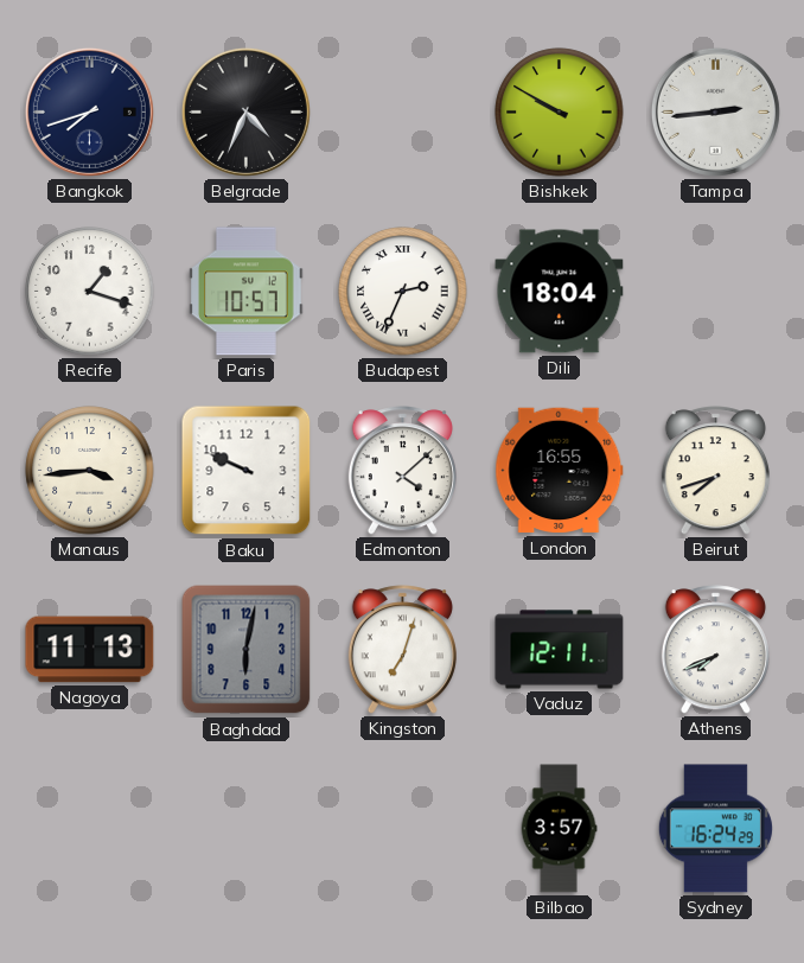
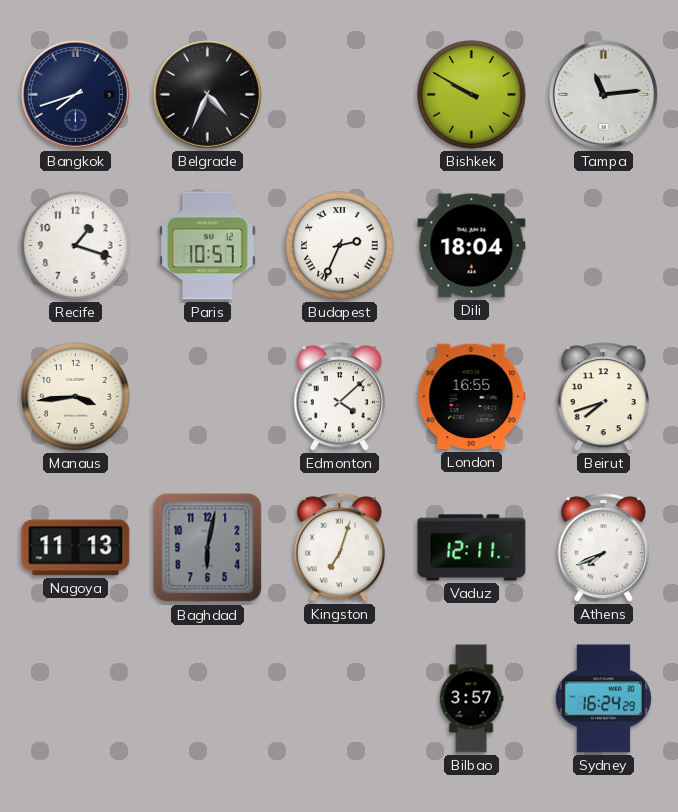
Tampa: 2:44 -> 11:14
Baku: 9:49 -> none
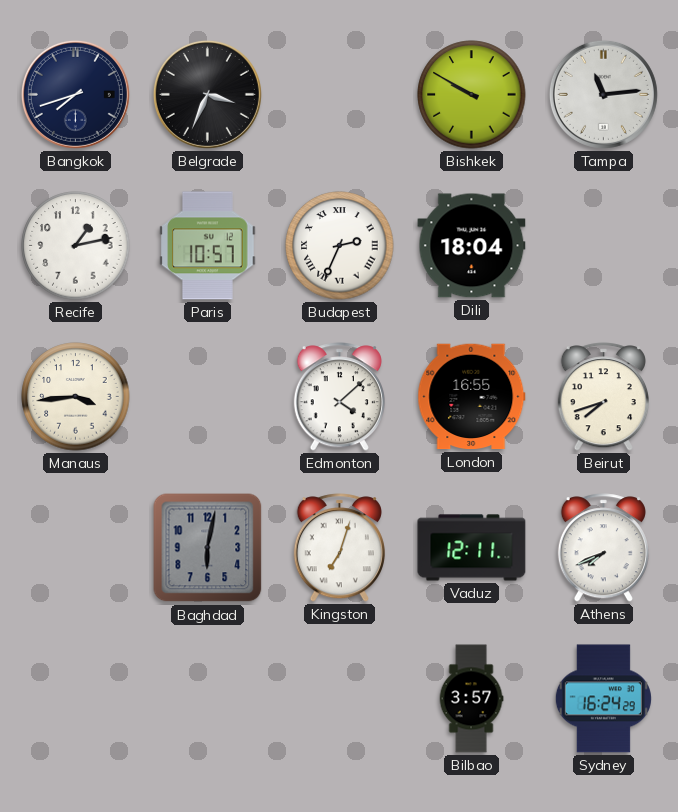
Belgrade: 4:34 -> 3:34
Recife: 1:18 -> 1:13
Nagoya: 11:13 -> none
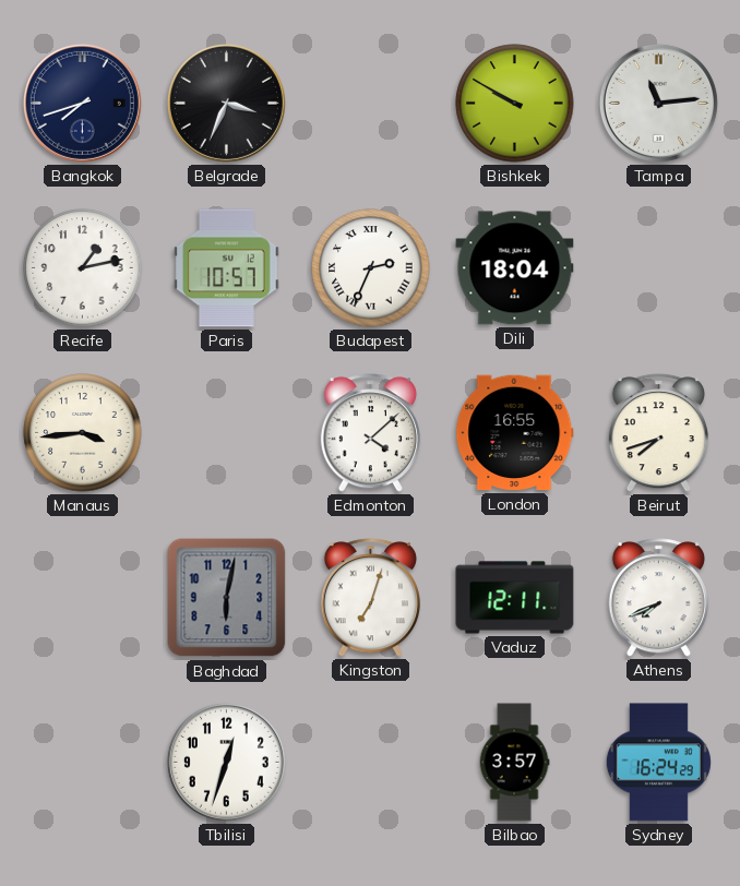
Tbilisi: none -> 12:33
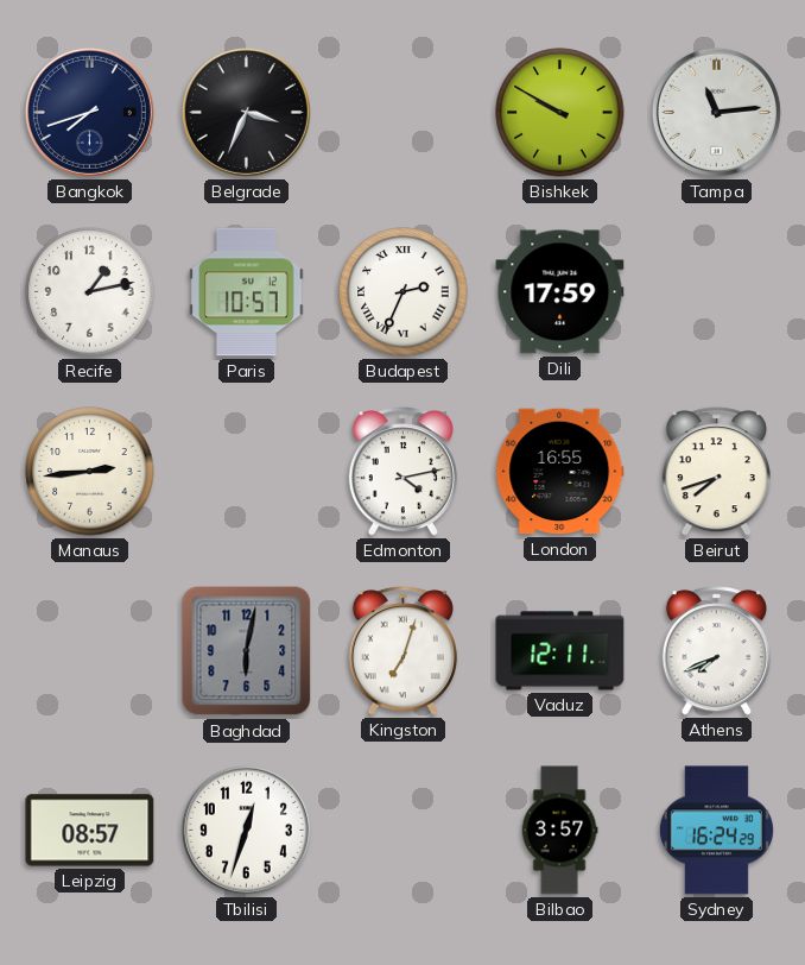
Dili: 18:04 -> 17:59
Manaus: 3:44 -> 2:44
Edmonton: 4:08 -> 4:13
Leipzig: none -> 08:57
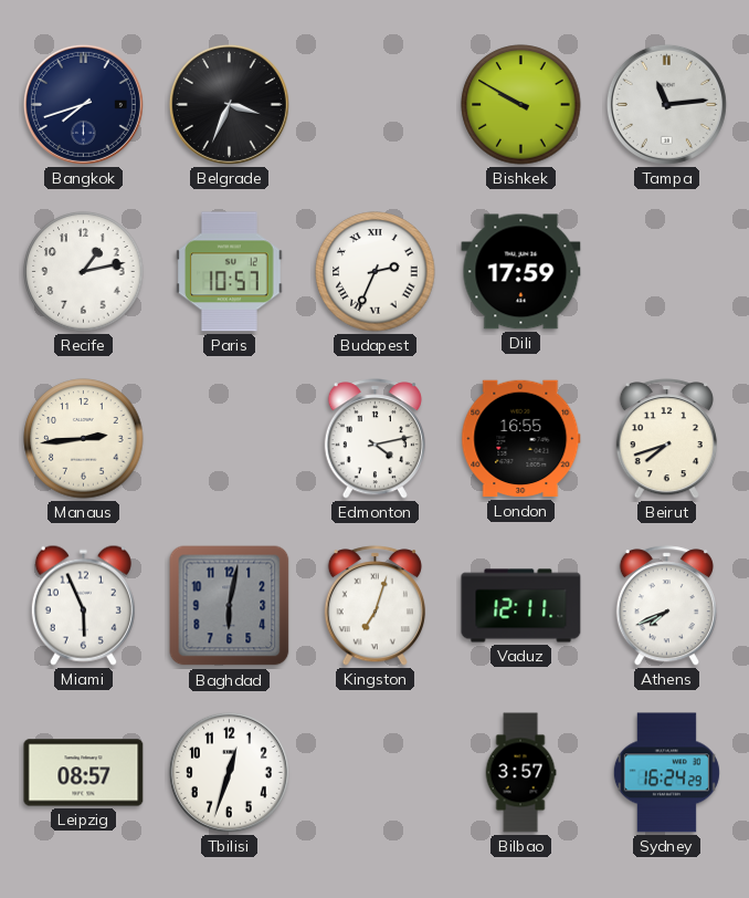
Miami: none -> 5:56
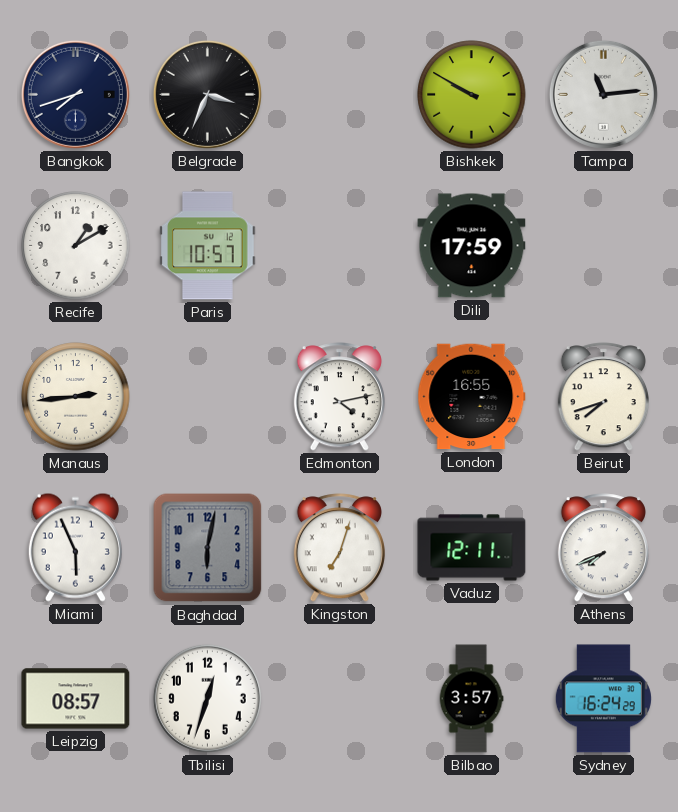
Recife: 1:13 -> 1:10
Budapest: 2:34 -> none
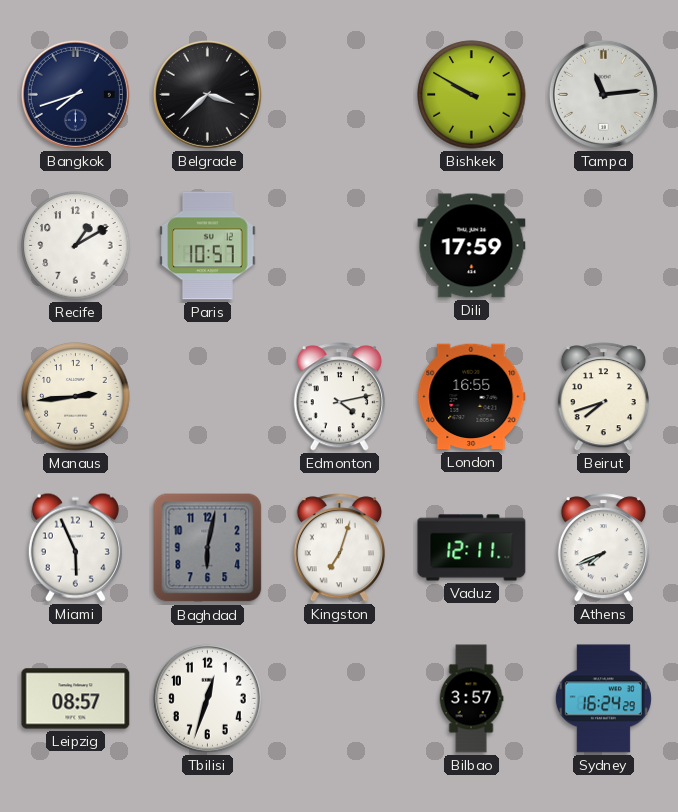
Belgrade: 3:34 -> 3:38
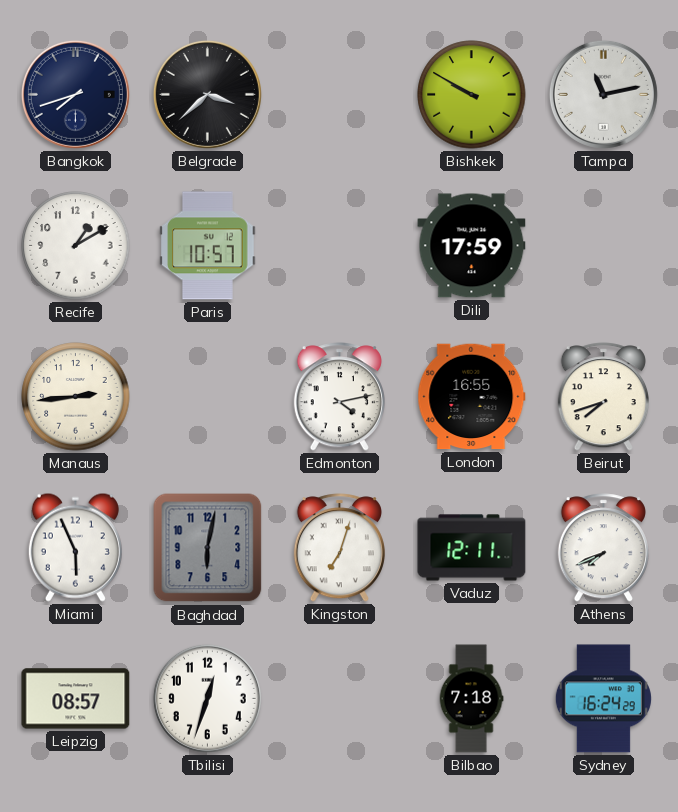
Tampa: 11:14 -> 11:13
Bilbao: 3:57 -> 7:18
